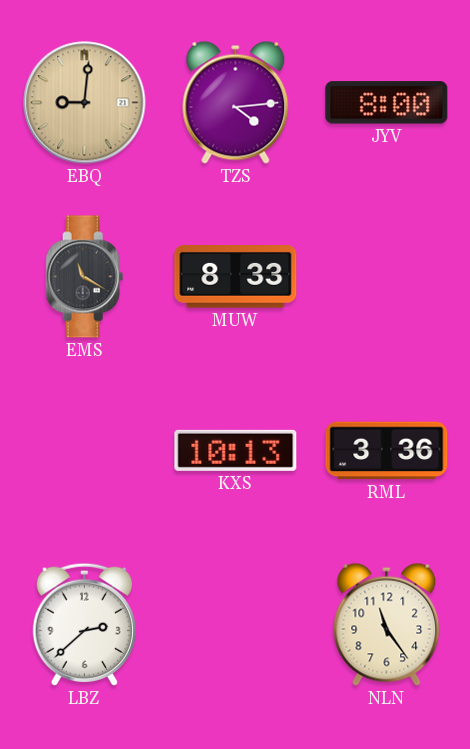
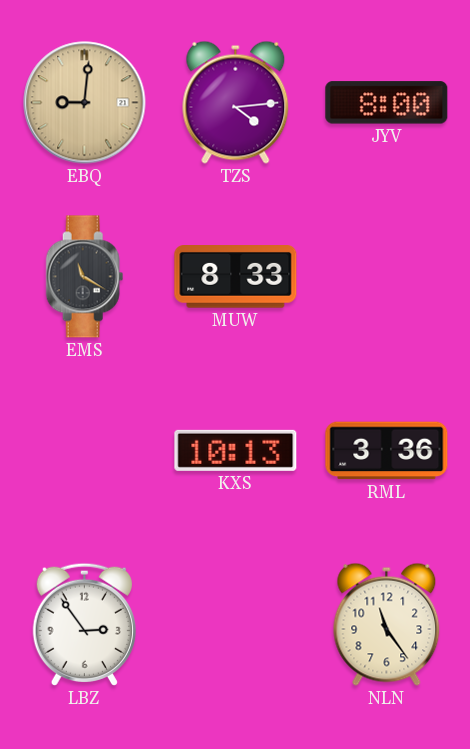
LBZ: 2:38 -> 2:54
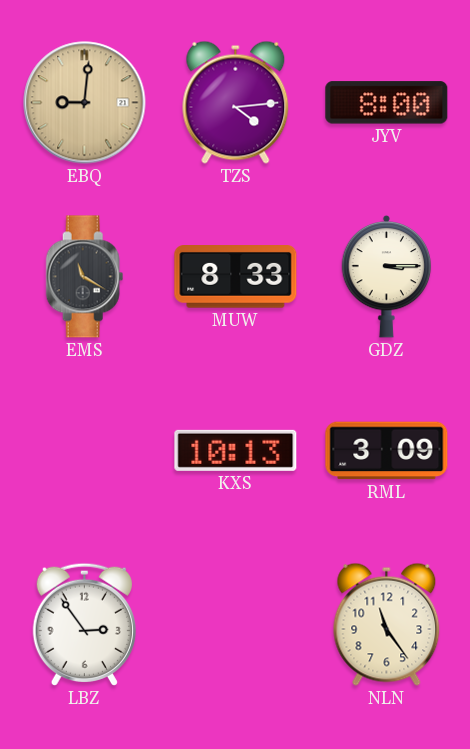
GDZ: none -> 3:15
RML: 3:36 -> 3:09
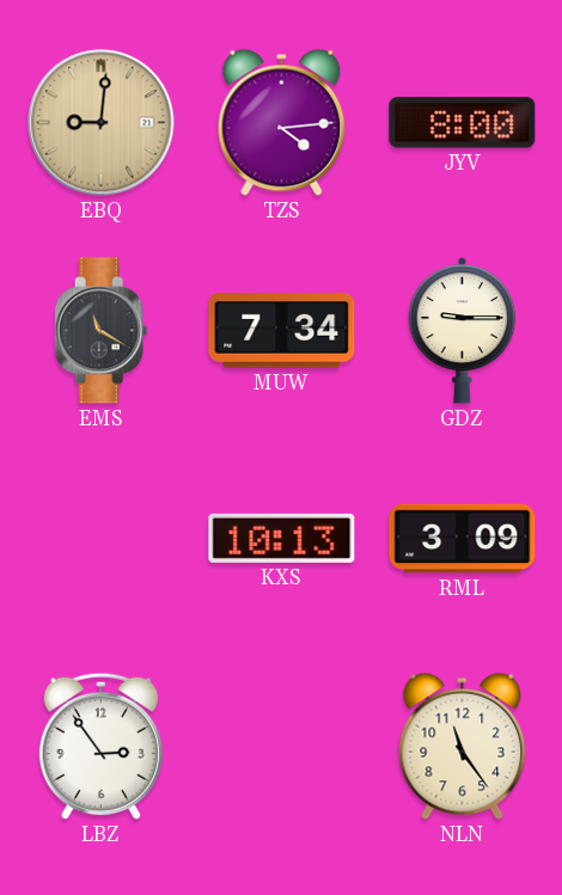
MUW: 8:33 -> 7:34
GDZ: 3:15 -> 9:15
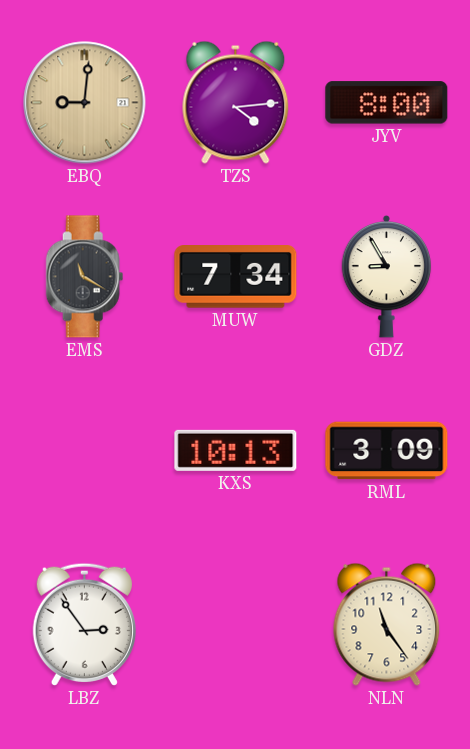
GDZ: 9:15 -> 8:55
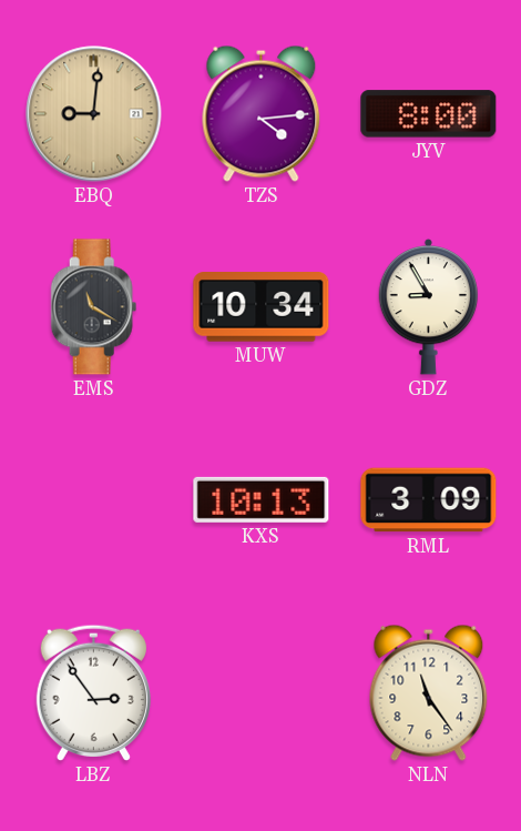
MUW: 7:34 -> 10:34
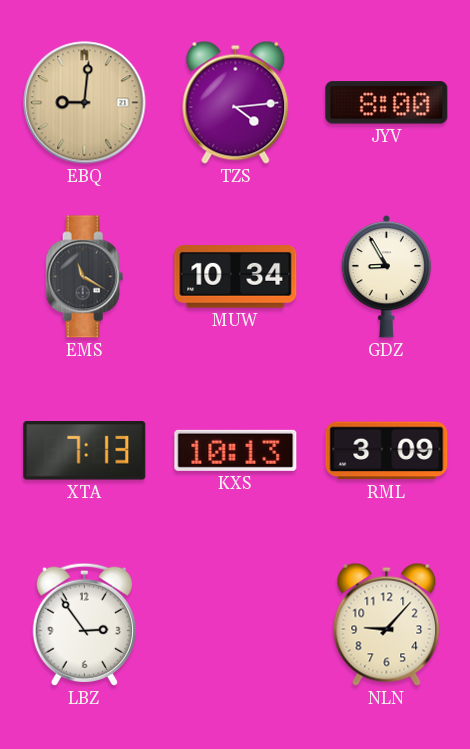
XTA: none -> 7:13
NLN: 11:24 -> 9:07
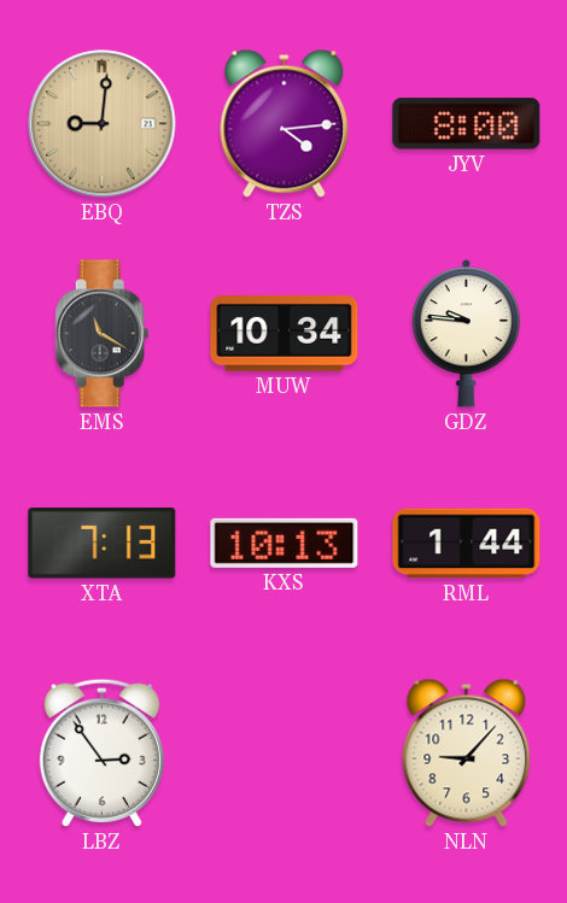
GDZ: 8:55 -> 9:46
RML: 3:09 -> 1:44
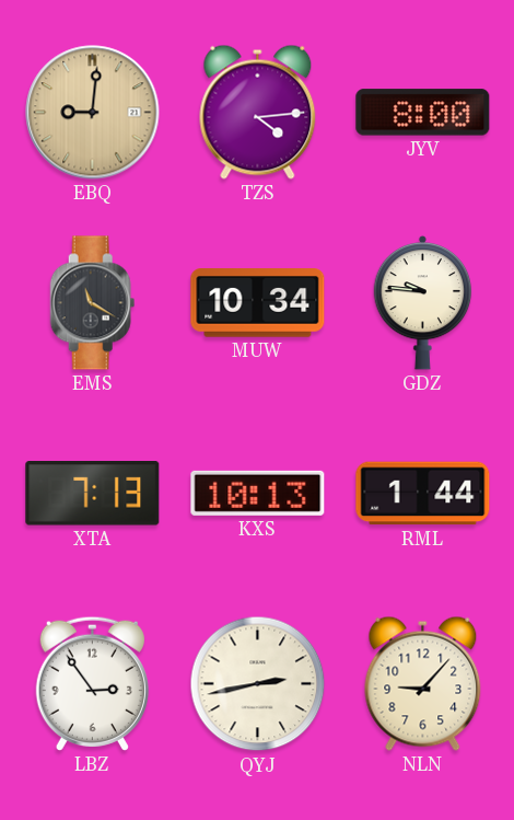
QYJ: none -> 2:43
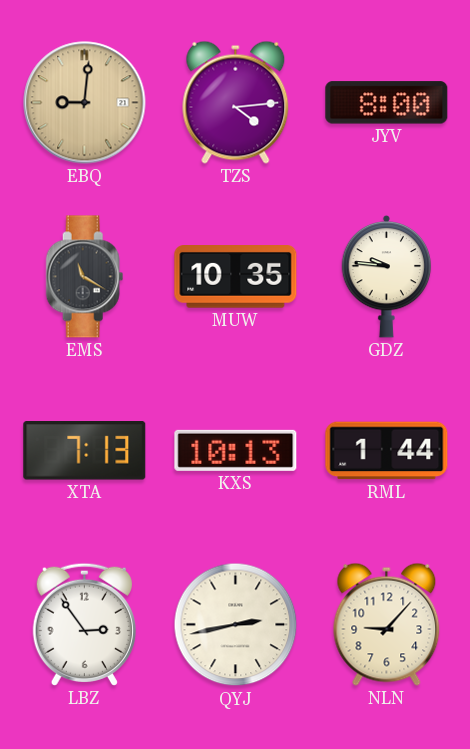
MUW: 10:34 -> 10:35
